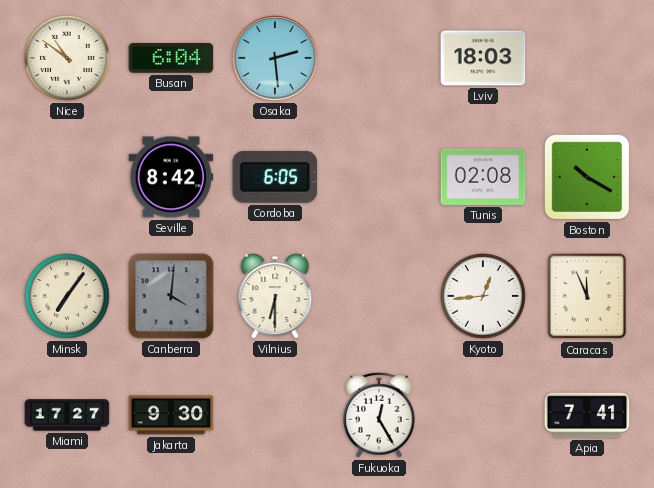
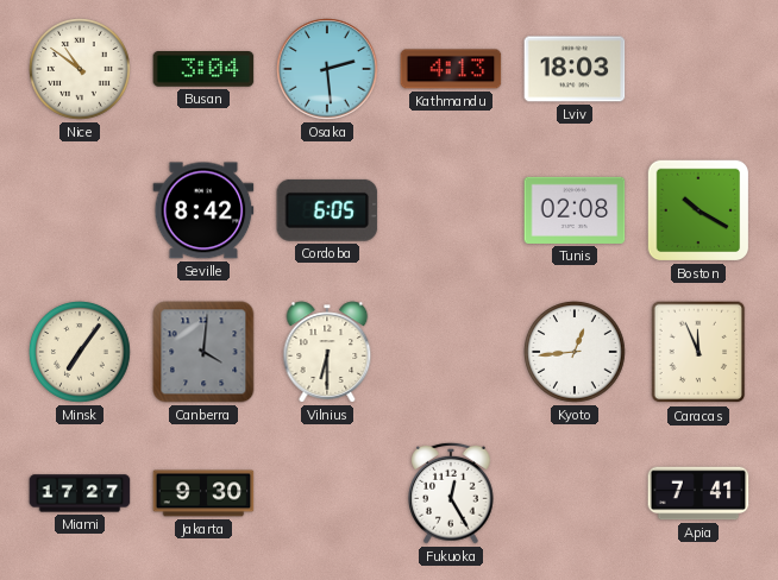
Busan: 6:04 -> 3:04
Kathmandu: none -> 4:13
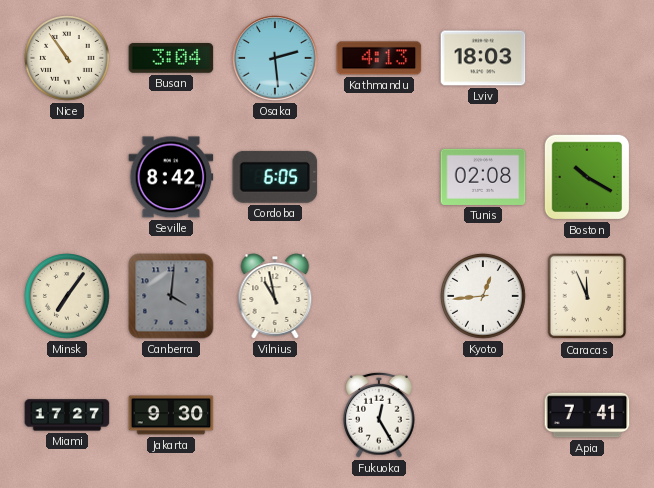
Nice: 10:51 -> 10:54
Vilnius: 6:30 -> 10:58
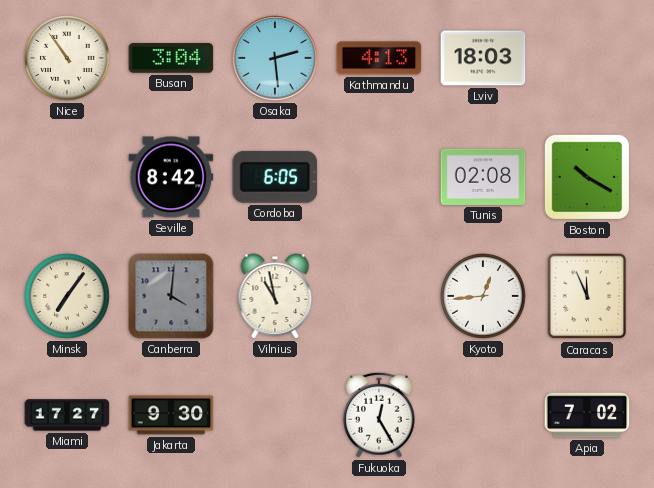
Apia: 7:41 -> 7:02
